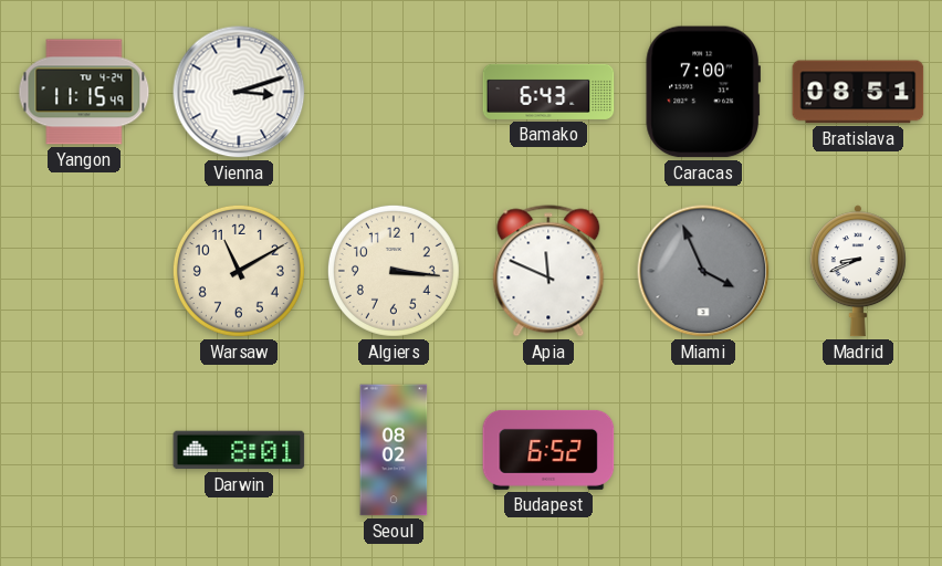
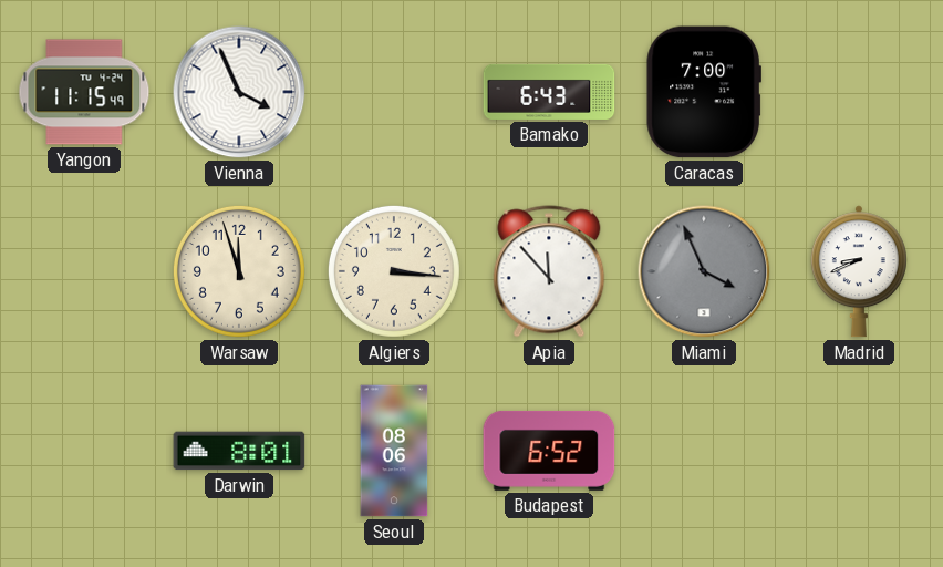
Vienna: 3:12 -> 3:56
Bratislava: 08:51 -> none
Warsaw: 11:10 -> 11:57
Apia: 11:49 -> 11:53
Seoul: 08:02 -> 08:06
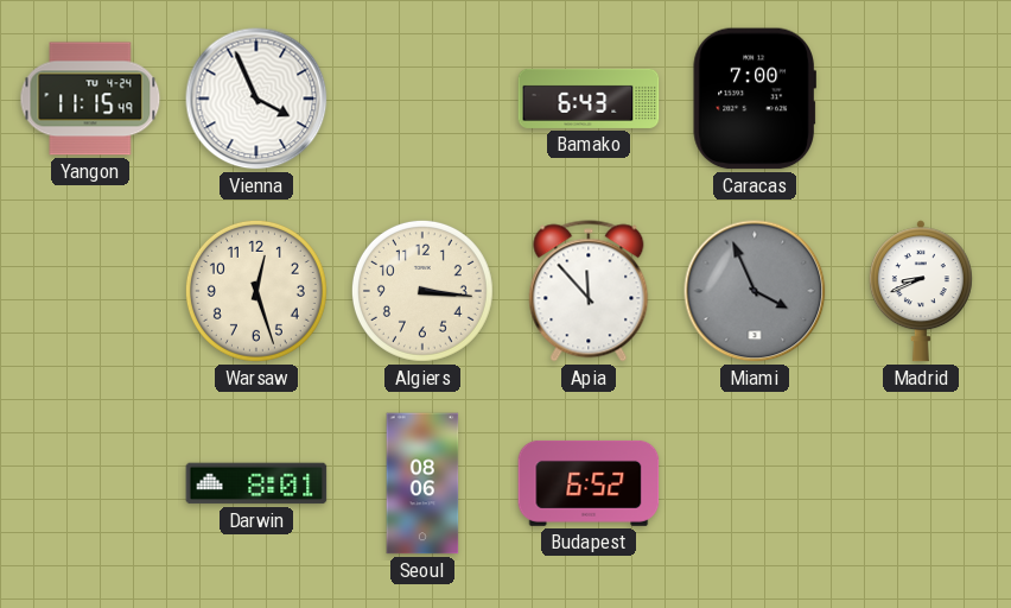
Warsaw: 11:57 -> 12:27
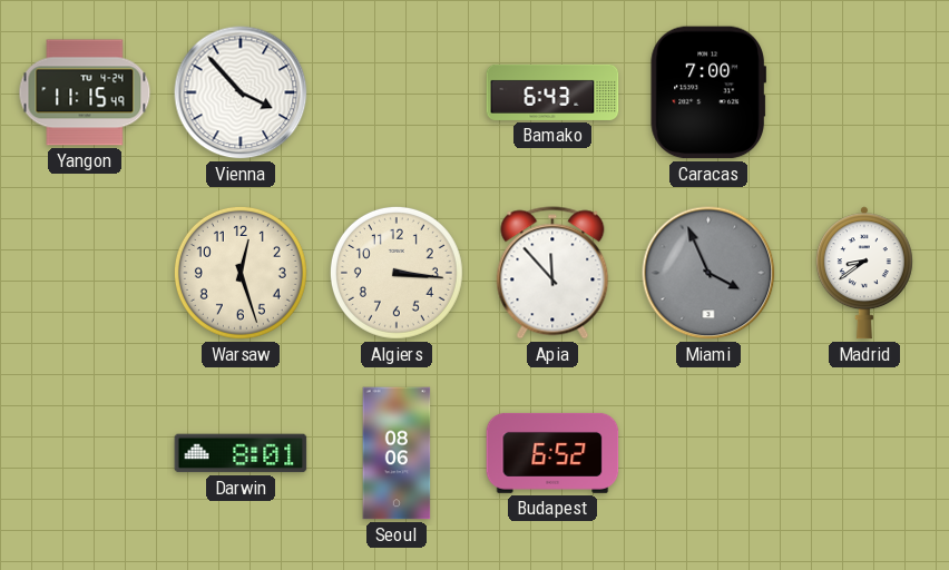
Vienna: 3:56 -> 3:53
Madrid: 8:41 -> 8:39
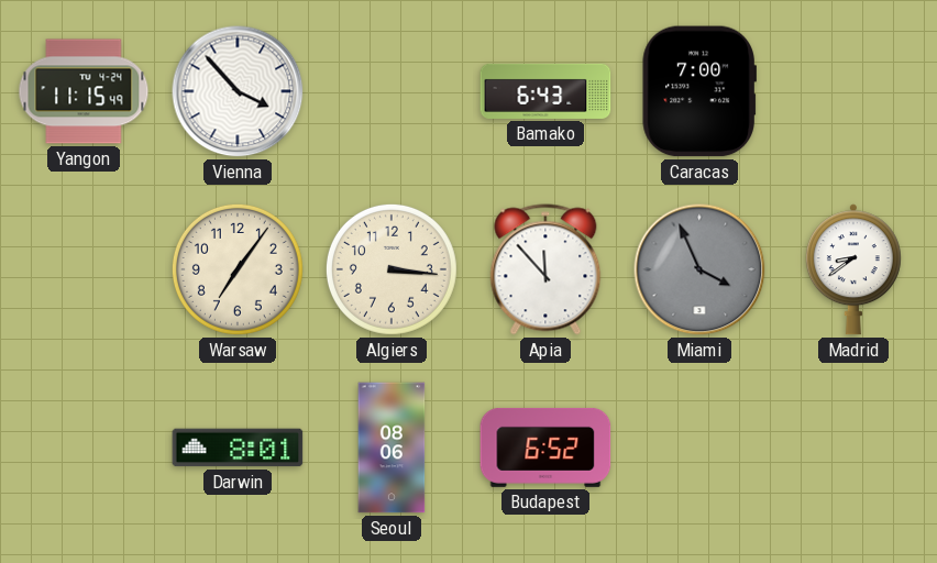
Warsaw: 12:27 -> 7:06
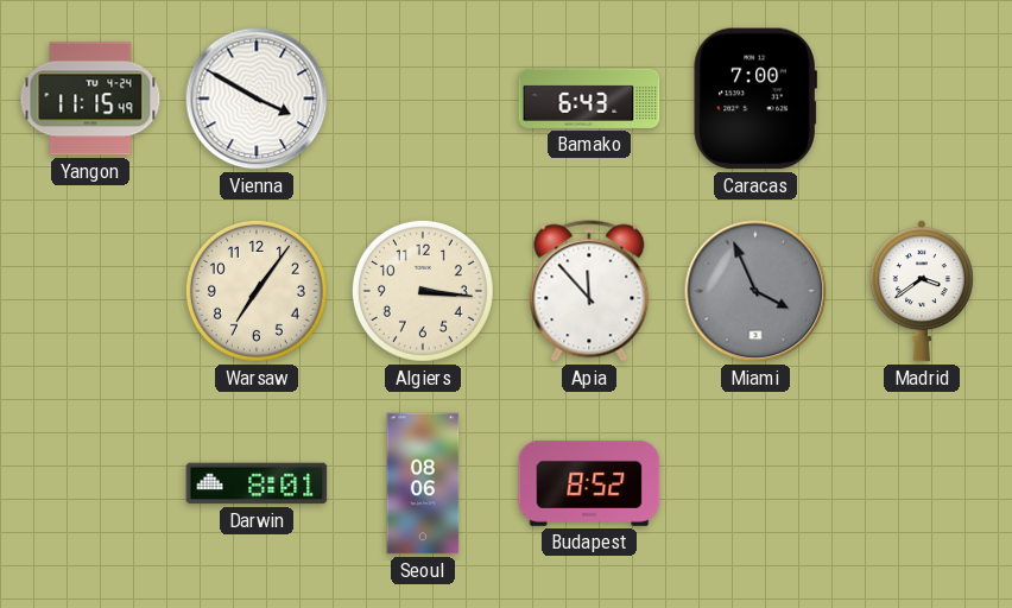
Vienna: 3:53 -> 3:50
Madrid: 8:39 -> 3:39
Budapest: 6:52 -> 8:52
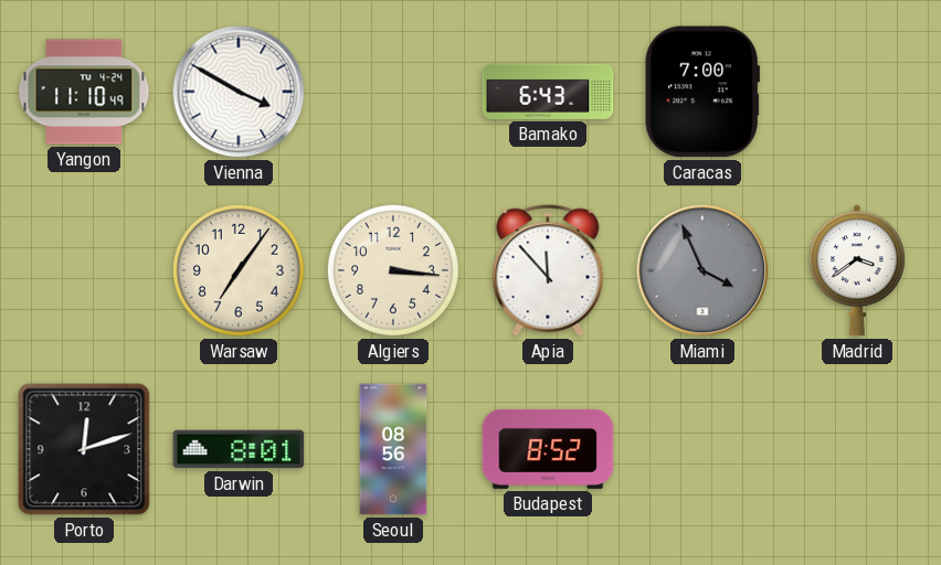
Yangon: 11:15 -> 11:10
Porto: none -> 12:12
Seoul: 08:06 -> 08:56
